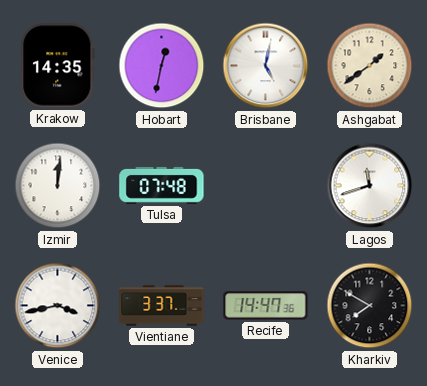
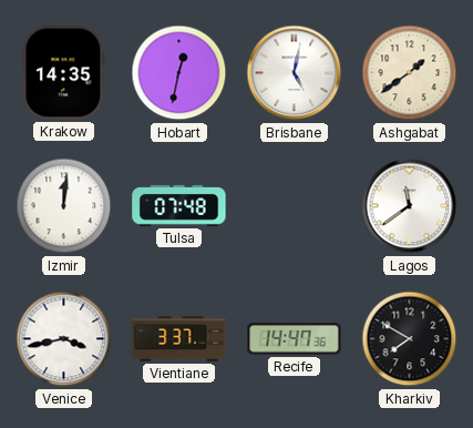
Lagos: 11:42 -> 11:39
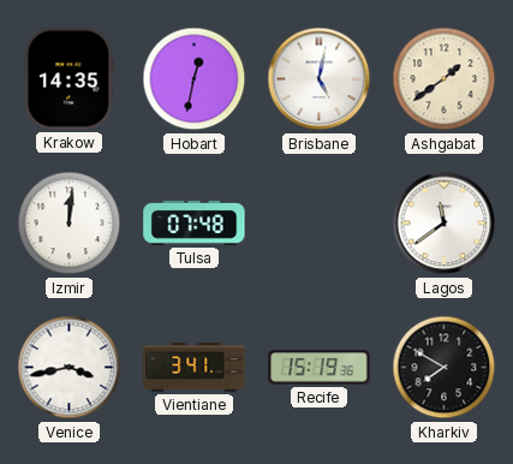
Vientiane: 3:37 -> 3:41
Recife: 14:47 -> 15:19
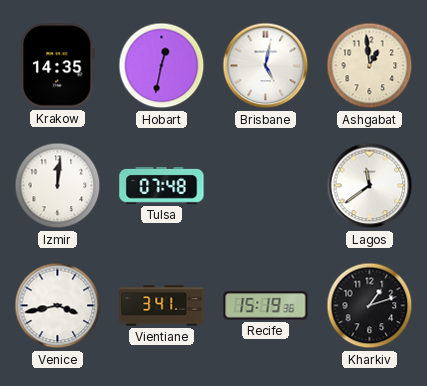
Ashgabat: 1:39 -> 12:59
Kharkiv: 7:50 -> 1:12
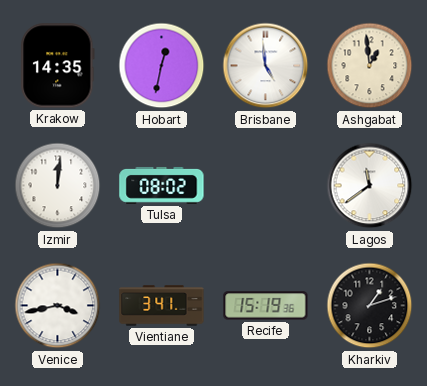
Brisbane: 5:02 -> 4:59
Tulsa: 07:48 -> 08:02
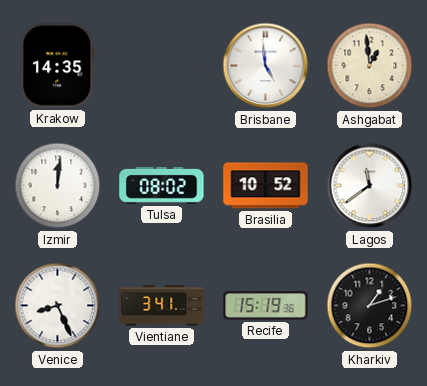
Hobart: 12:32 -> none
Brasilia: none -> 10:52
Venice: 3:43 -> 8:26
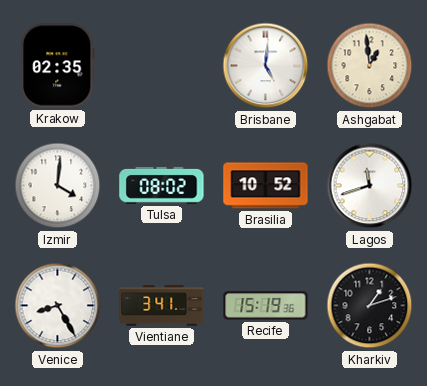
Krakow: 14:35 -> 02:35
Brisbane: 4:59 -> 5:01
Izmir: 12:01 -> 4:01
Lagos: 11:39 -> 11:42
Venice: 8:26 -> 8:25
